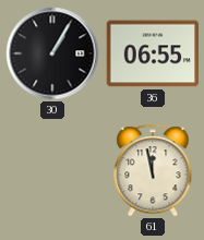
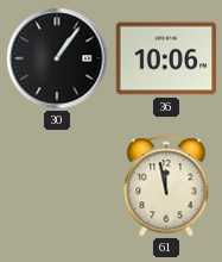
30: 1:05 -> 1:06
36: 06:55 -> 10:06
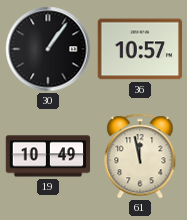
36: 10:06 -> 10:57
19: none -> 10:49
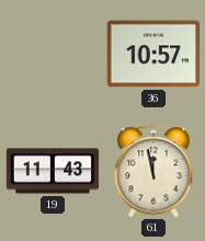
30: 1:06 -> none
19: 10:49 -> 11:43
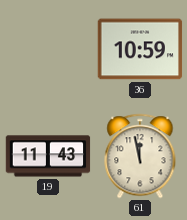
36: 10:57 -> 10:59
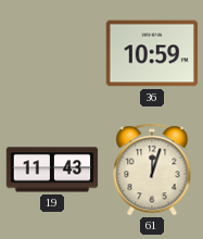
61: 11:58 -> 12:03
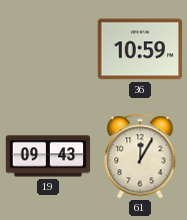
19: 11:43 -> 09:43
61: 12:03 -> 12:05
